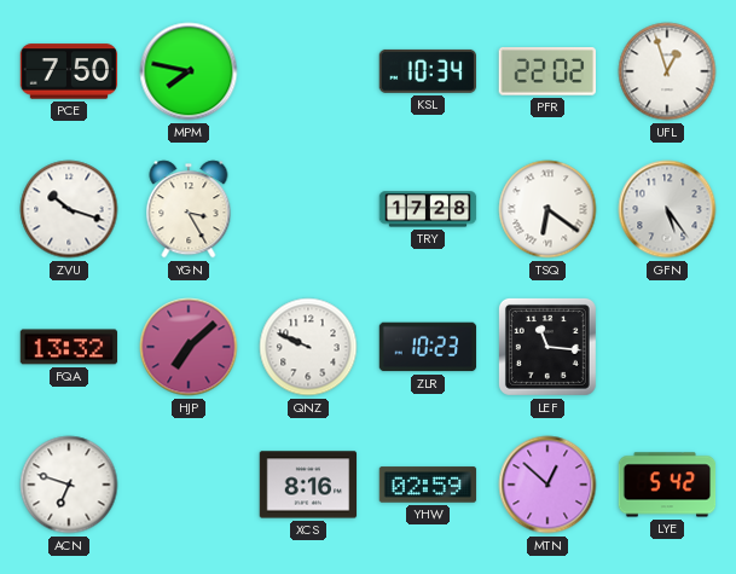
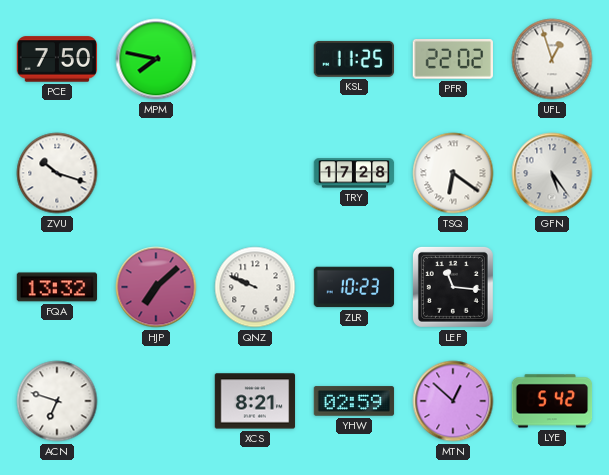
KSL: 10:34 -> 11:25
YGN: 3:25 -> none
XCS: 8:16 -> 8:21
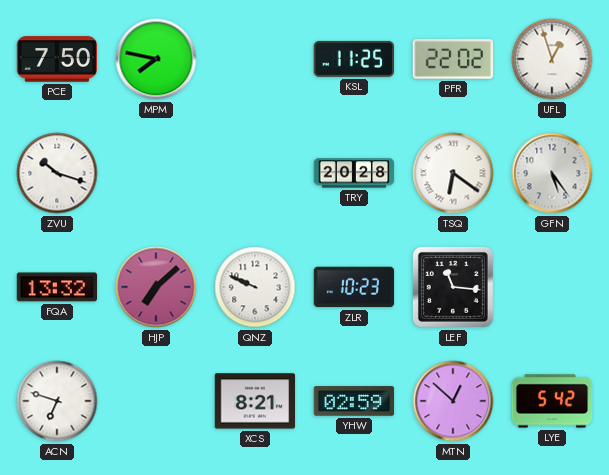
TRY: 17:28 -> 20:28
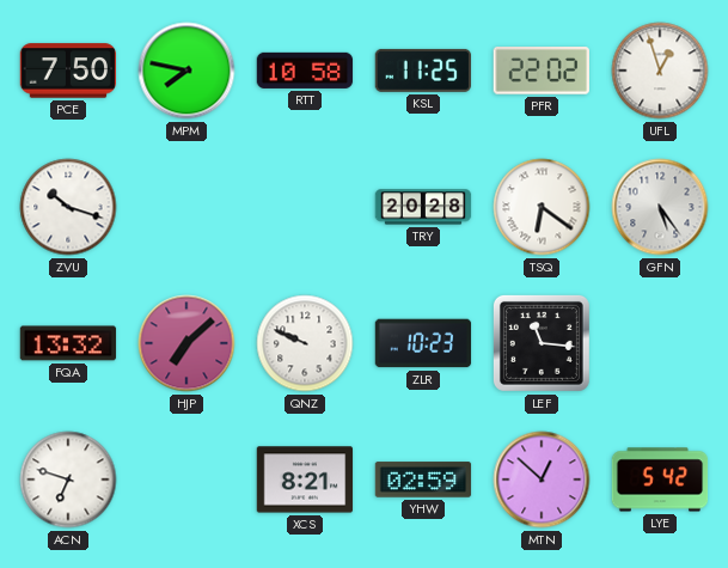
RTT: none -> 10:58
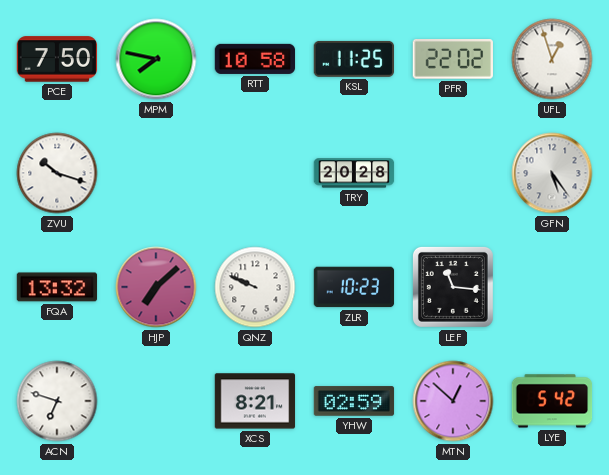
TSQ: 6:21 -> none
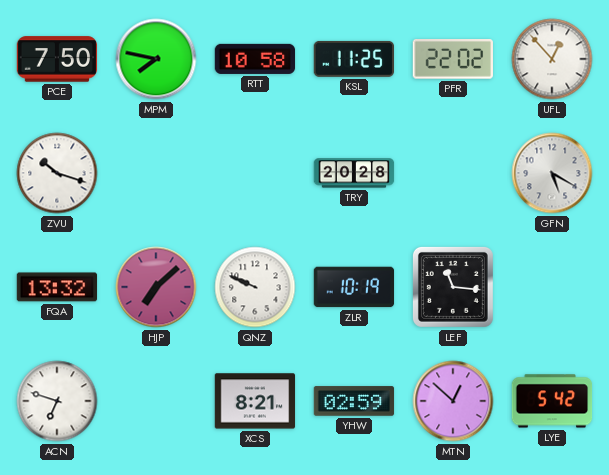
UFL: 12:57 -> 12:53
GFN: 5:24 -> 5:20
ZLR: 10:23 -> 10:19
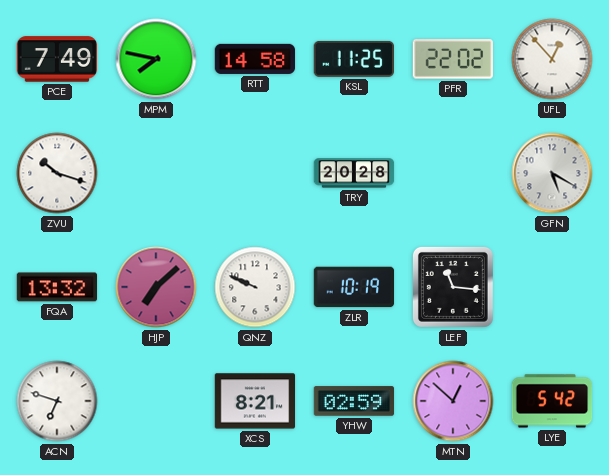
PCE: 7:50 -> 7:49
RTT: 10:58 -> 14:58
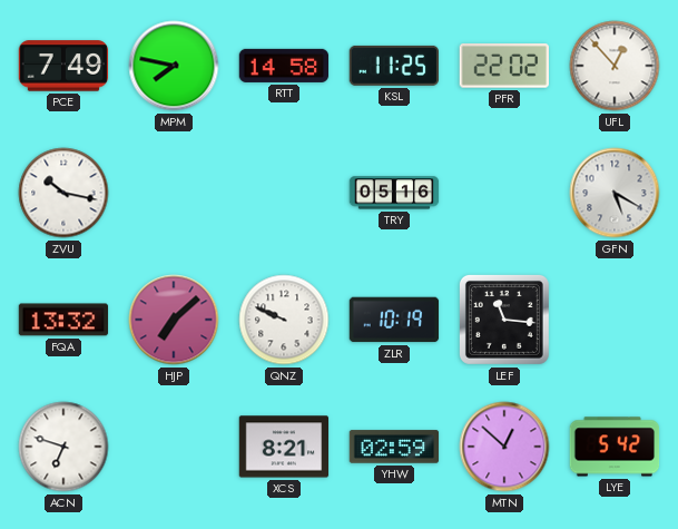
ZVU: 10:18 -> 10:17
TRY: 20:28 -> 05:16
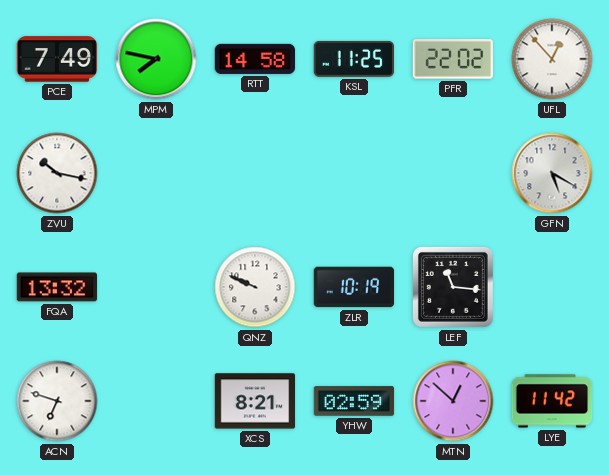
TRY: 05:16 -> none
HJP: 7:08 -> none
LYE: 5:42 -> 11:42
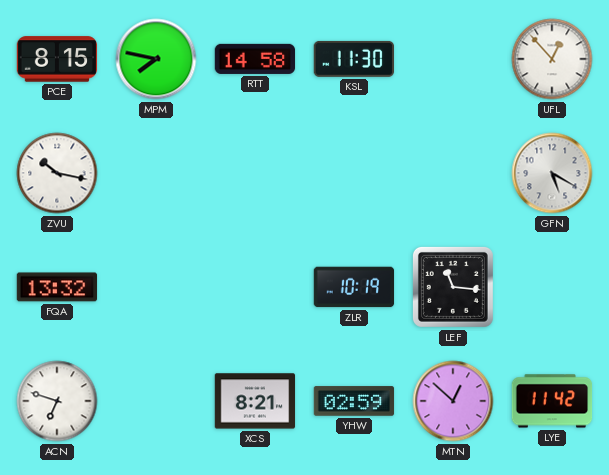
PCE: 7:49 -> 8:15
KSL: 11:25 -> 11:30
PFR: 22:02 -> none
QNZ: 9:49 -> none
